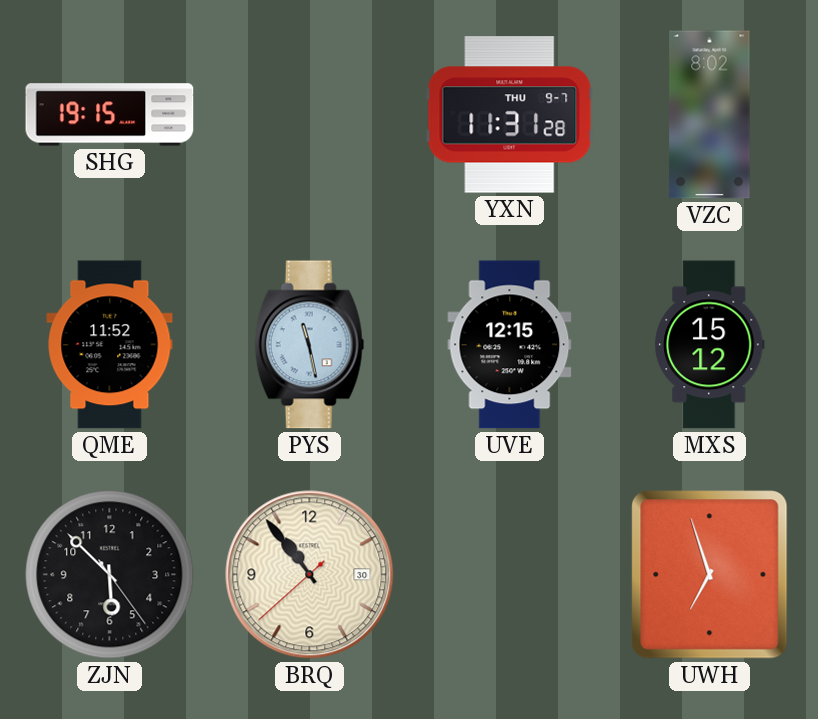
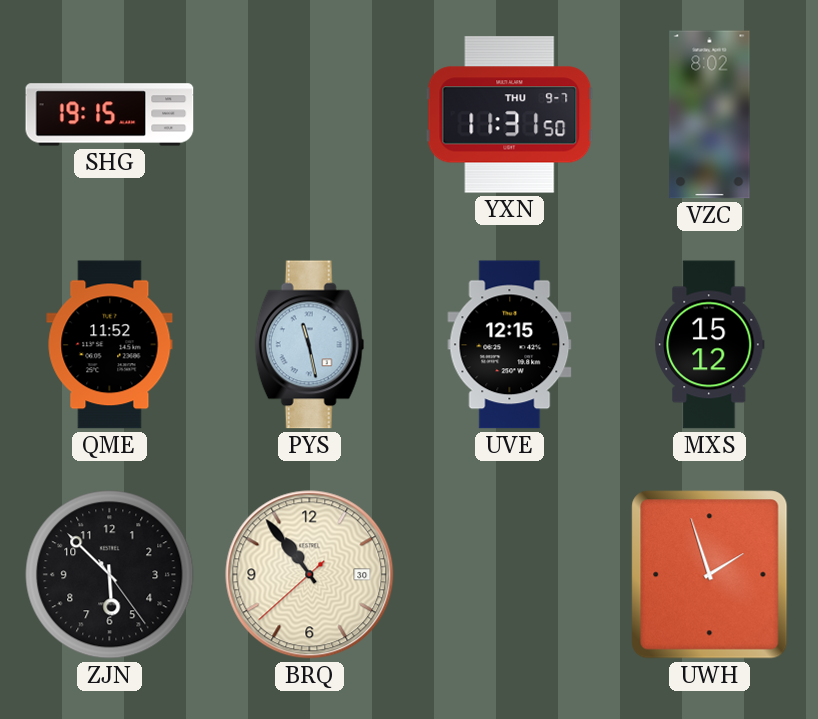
YXN: 11:31:28 -> 11:31:50
UWH: 6:57 -> 1:57
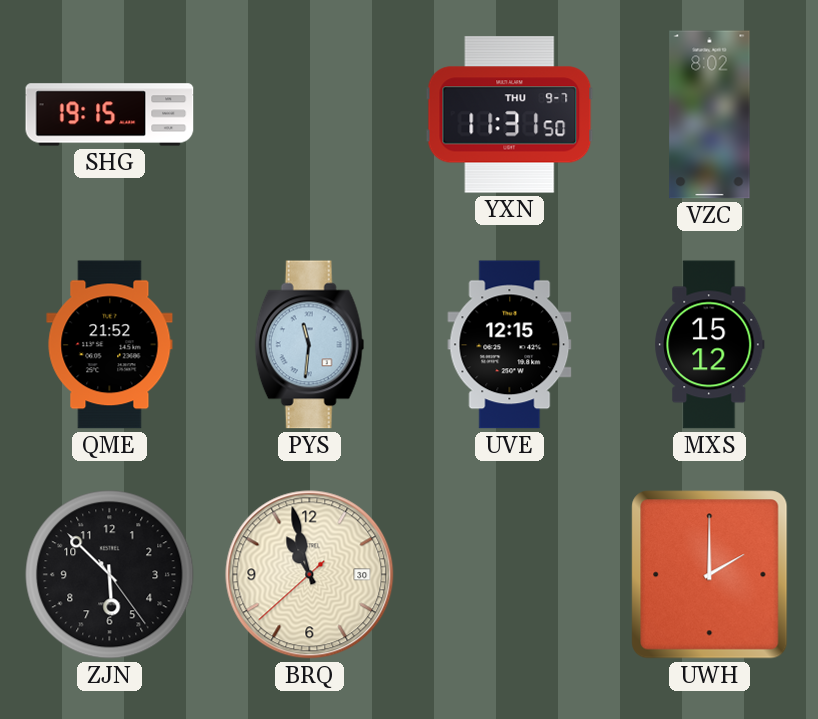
QME: 11:52 -> 21:52
PYS: 11:28 -> 11:31
BRQ: 10:53 -> 10:57
UWH: 1:57 -> 2:00
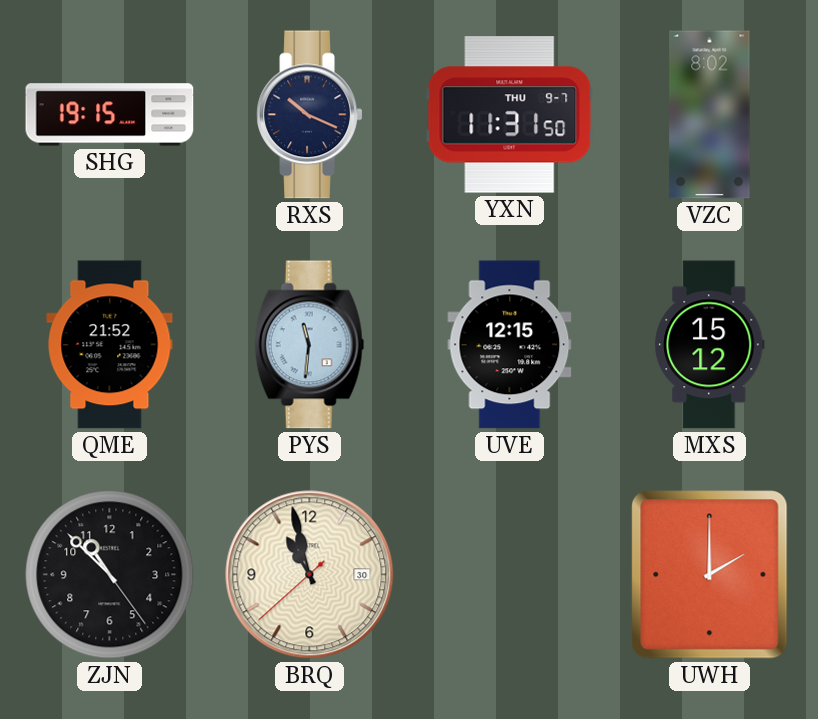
RXS: none -> 10:19
ZJN: 5:52 -> 10:52
